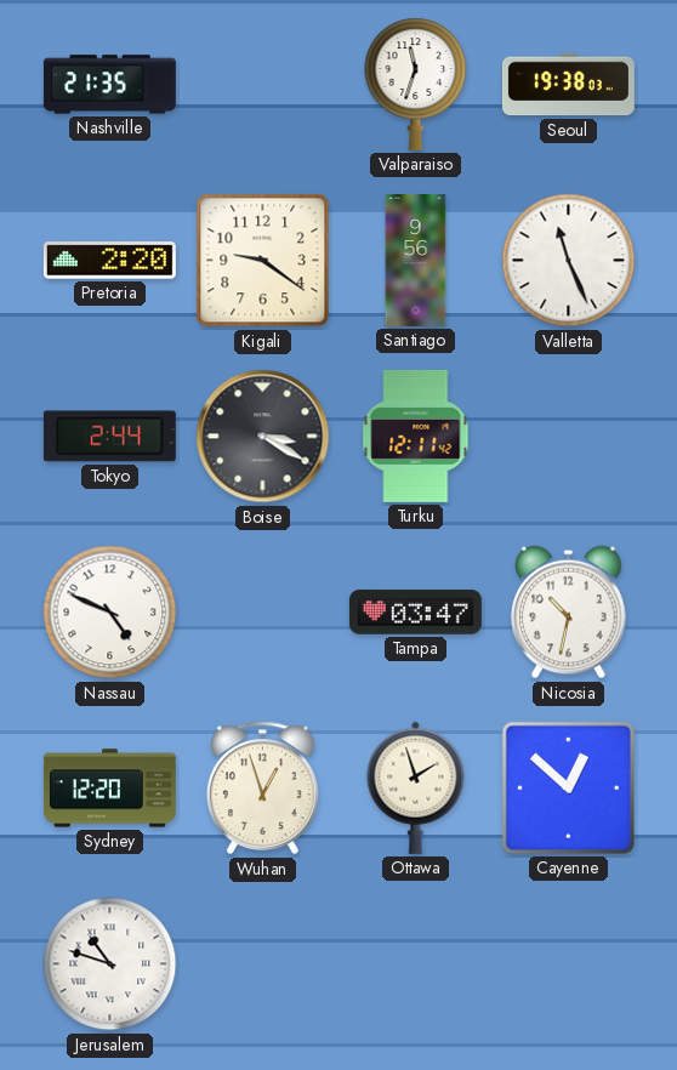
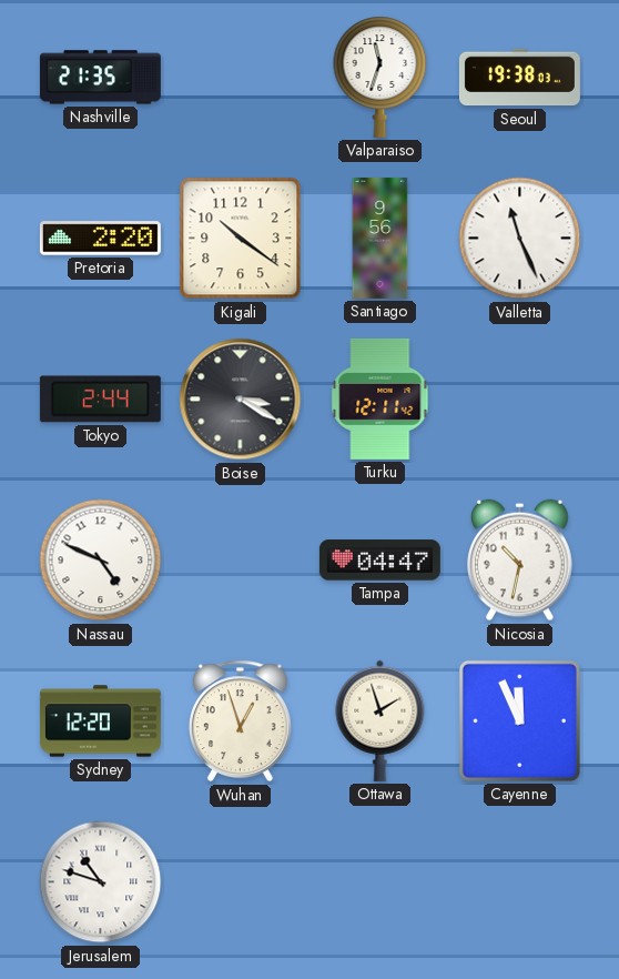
Kigali: 9:21 -> 10:21
Tampa: 03:47 -> 04:47
Cayenne: 12:52 -> 11:56
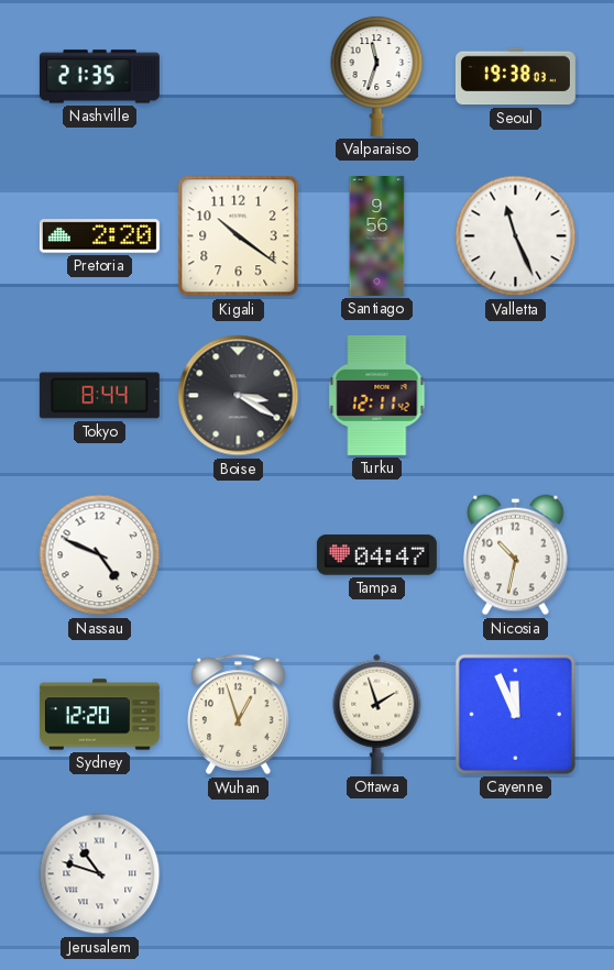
Tokyo: 2:44 -> 8:44
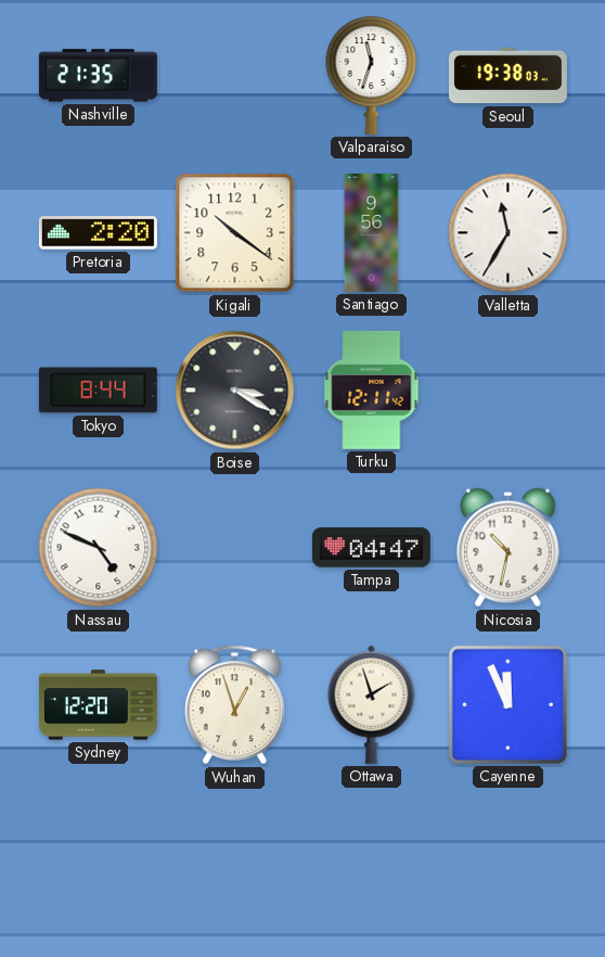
Valletta: 11:26 -> 11:35
Jerusalem: 10:48 -> none
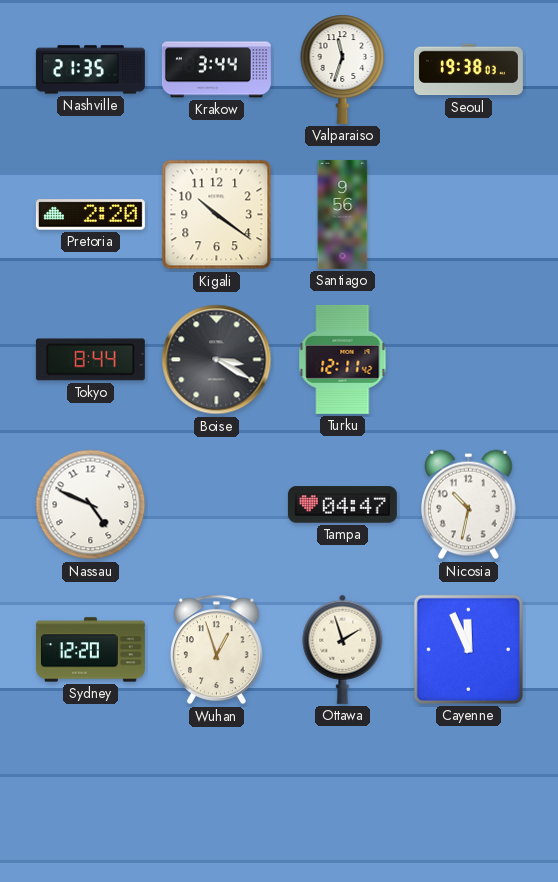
Krakow: none -> 3:44
Valletta: 11:35 -> none
